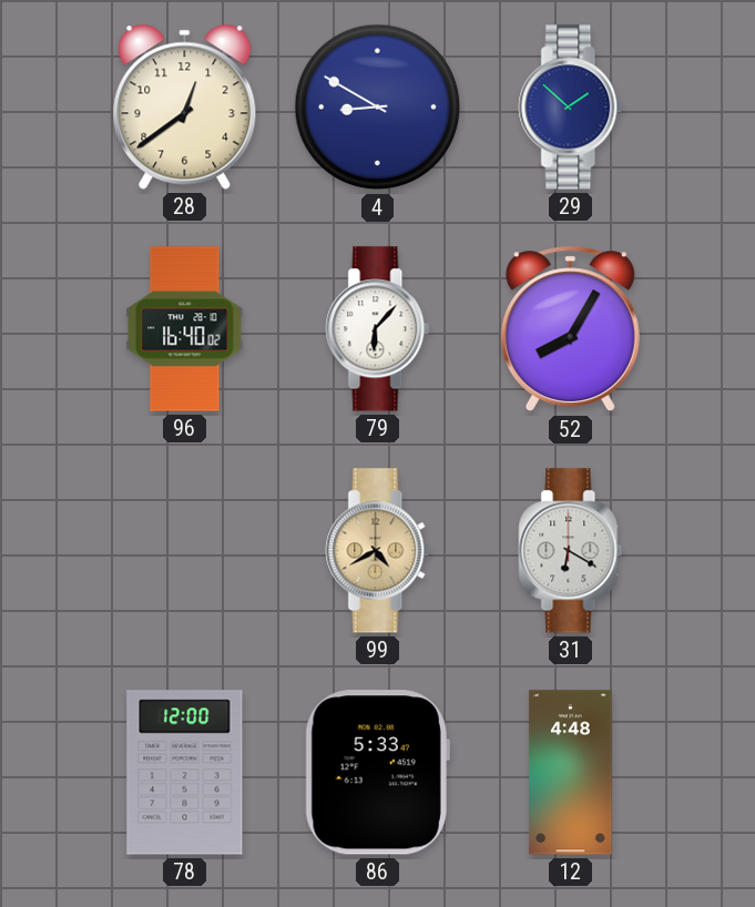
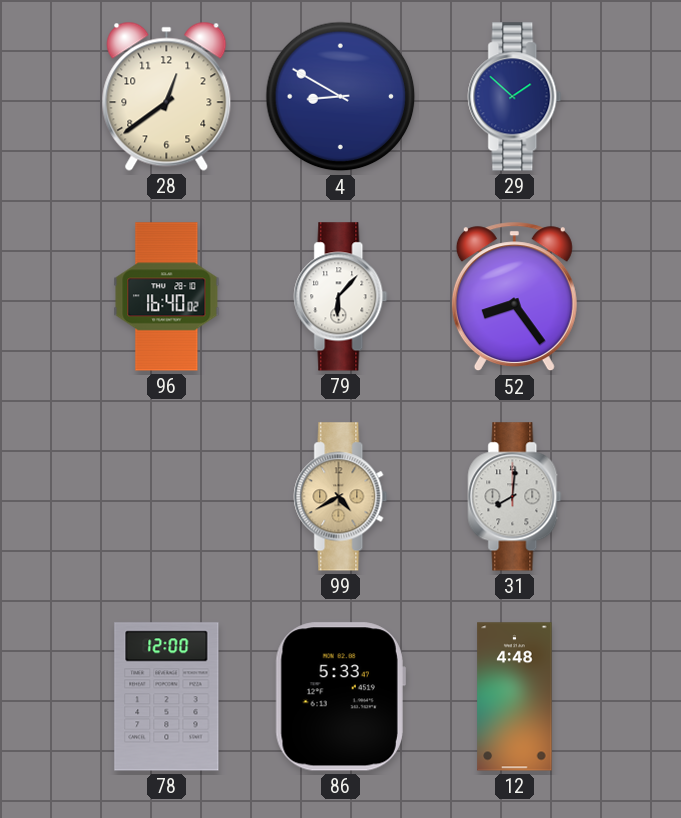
52: 8:05 -> 8:24
31: 6:20 -> 8:01
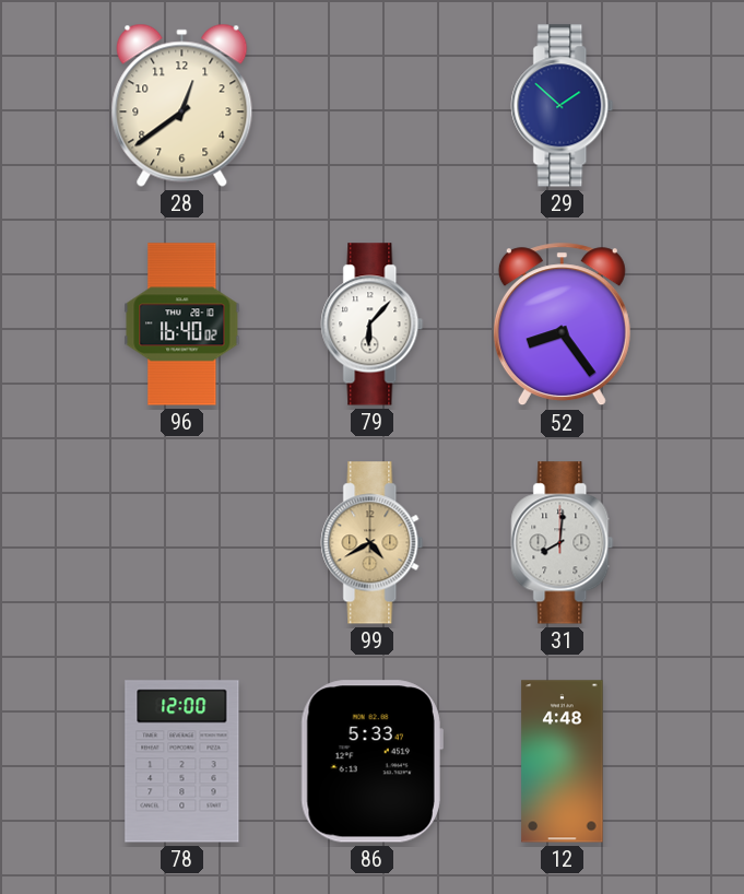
4: 8:50 -> none
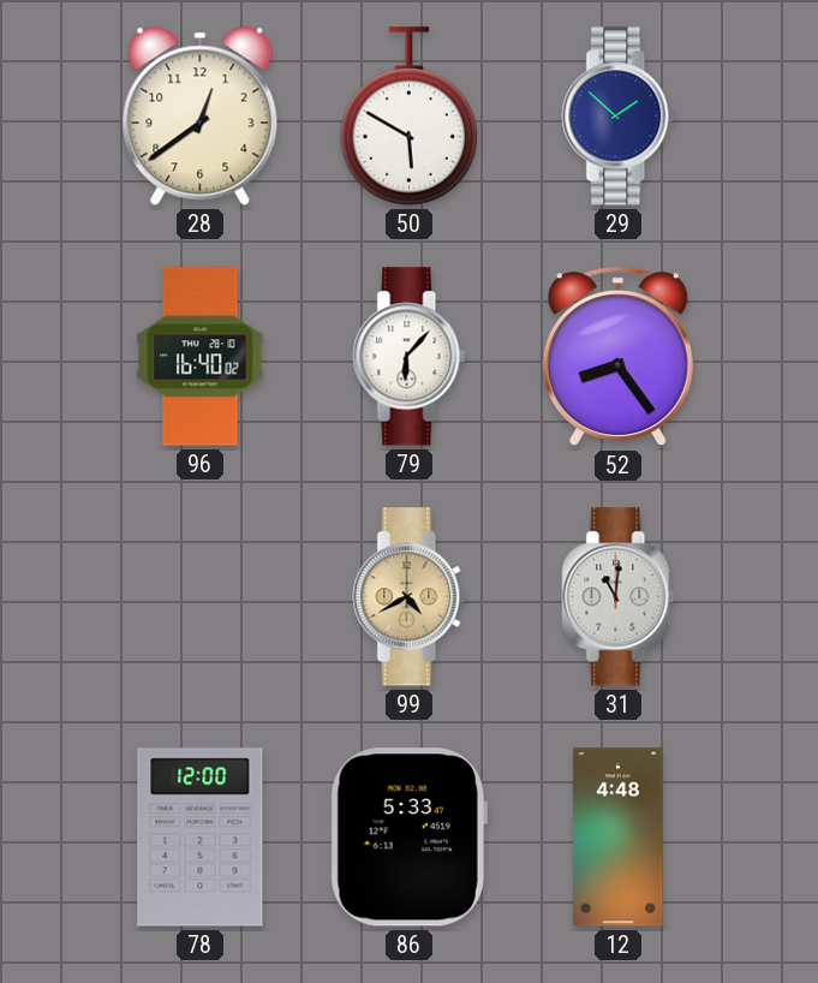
50: none -> 5:50
31: 8:01 -> 11:01
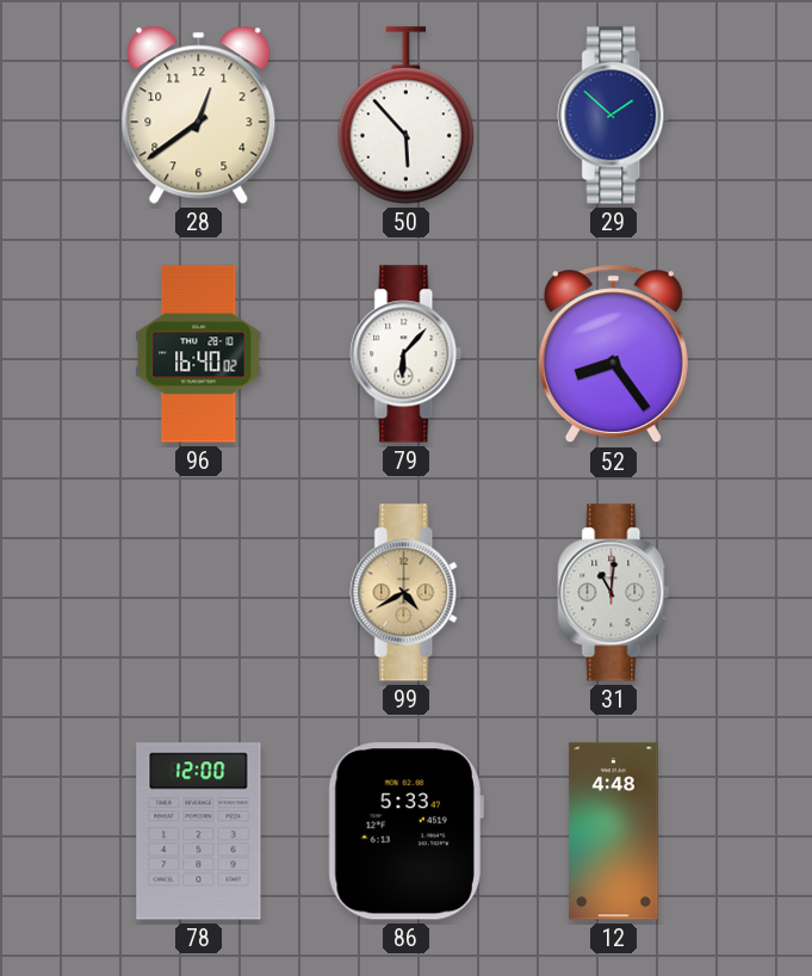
50: 5:50 -> 5:53
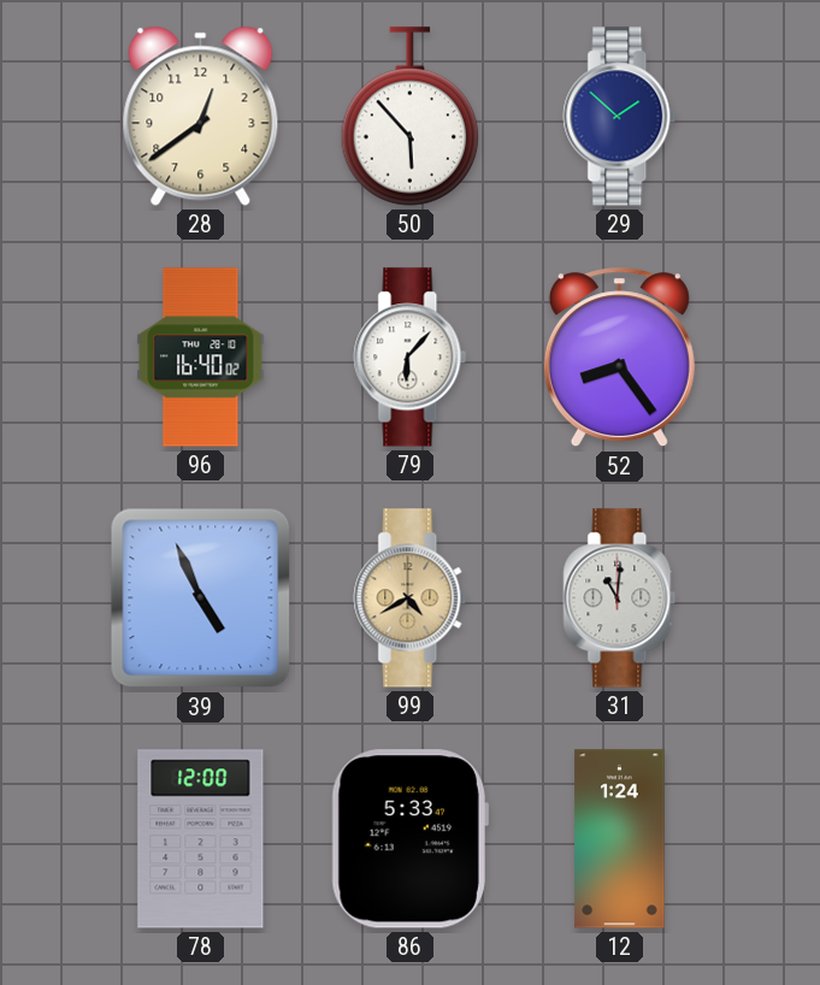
39: none -> 4:56
12: 4:48 -> 1:24
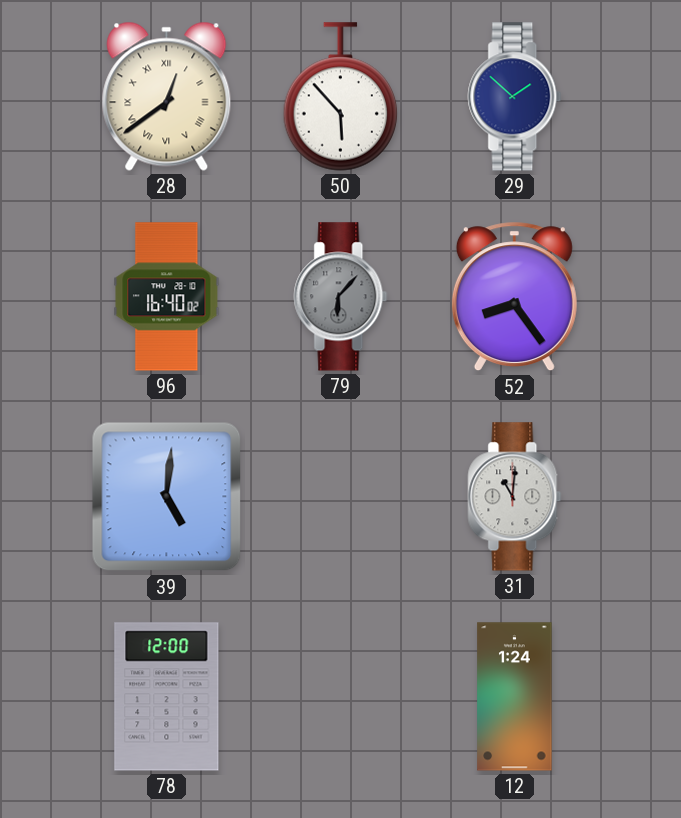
28 numerals: Arabic -> Roman
79 dial: white -> grey
39: 4:56 -> 5:01
99: 4:40 -> none
86: 5:33 -> none
